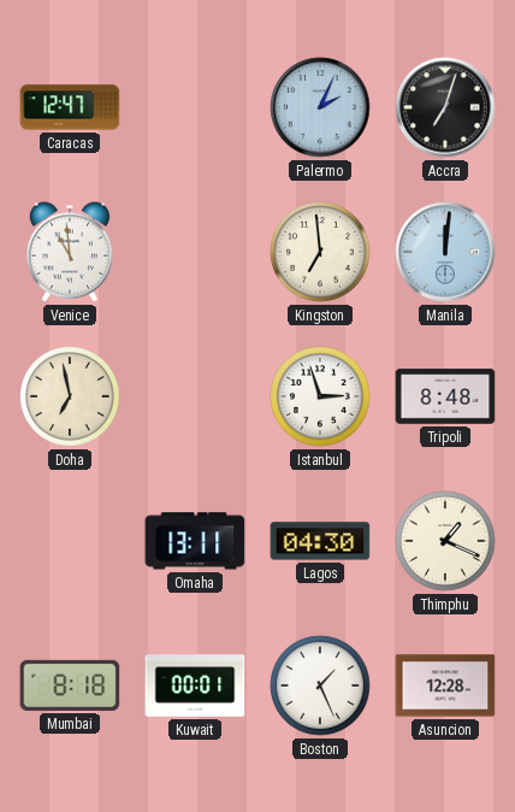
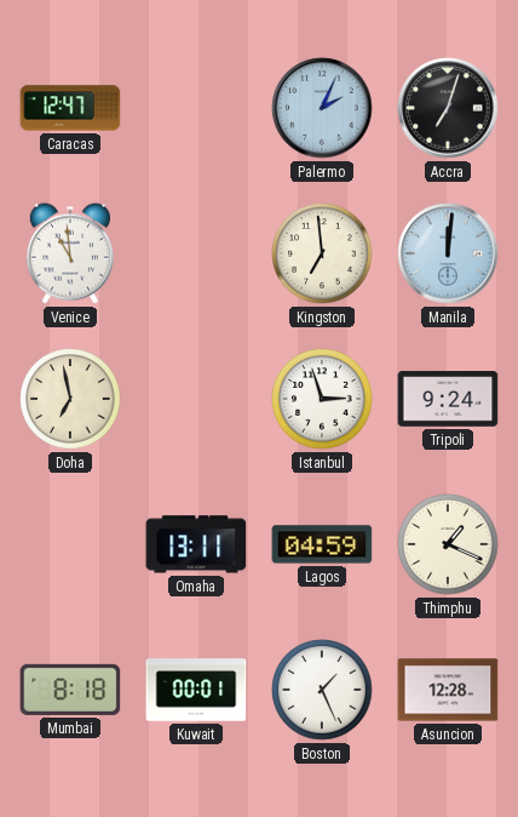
Tripoli: 8:48 -> 9:24
Lagos: 04:30 -> 04:59
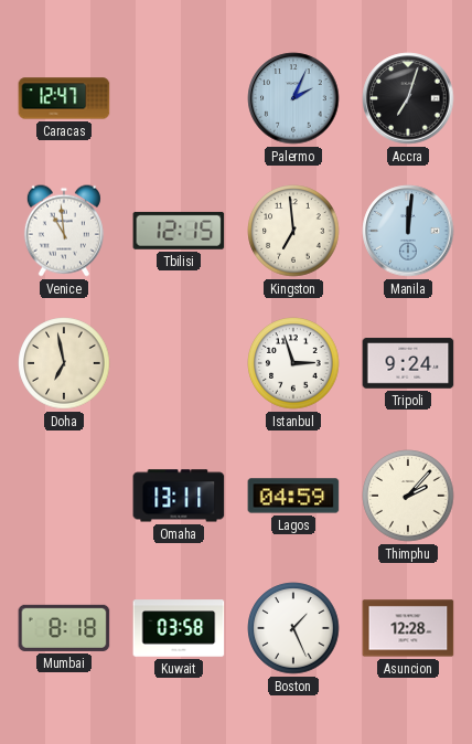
Tbilisi: none -> 12:15
Thimphu: 1:19 -> 2:07
Kuwait: 00:01 -> 03:58
